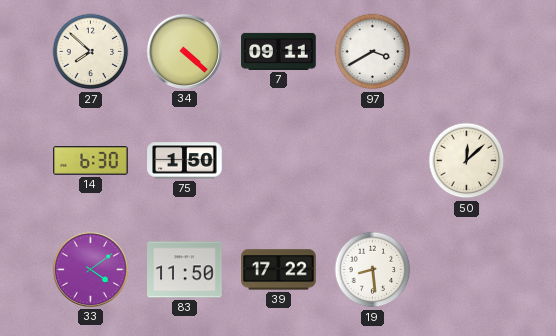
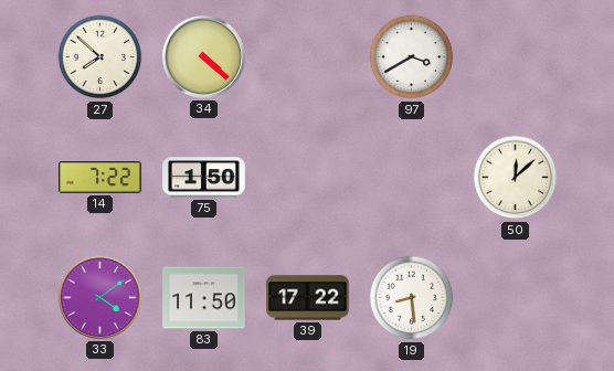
7: 09:11 -> none
14: 6:30 -> 7:22
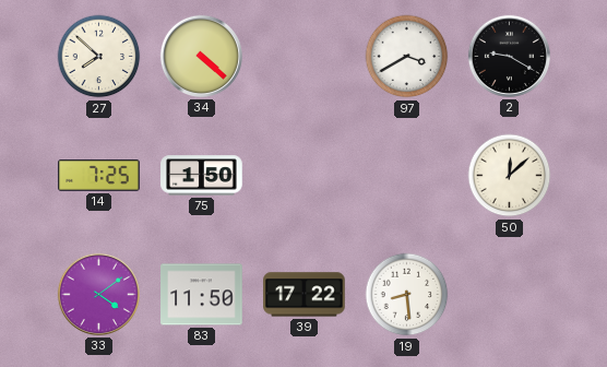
2: none -> 9:20
14: 7:22 -> 7:25
